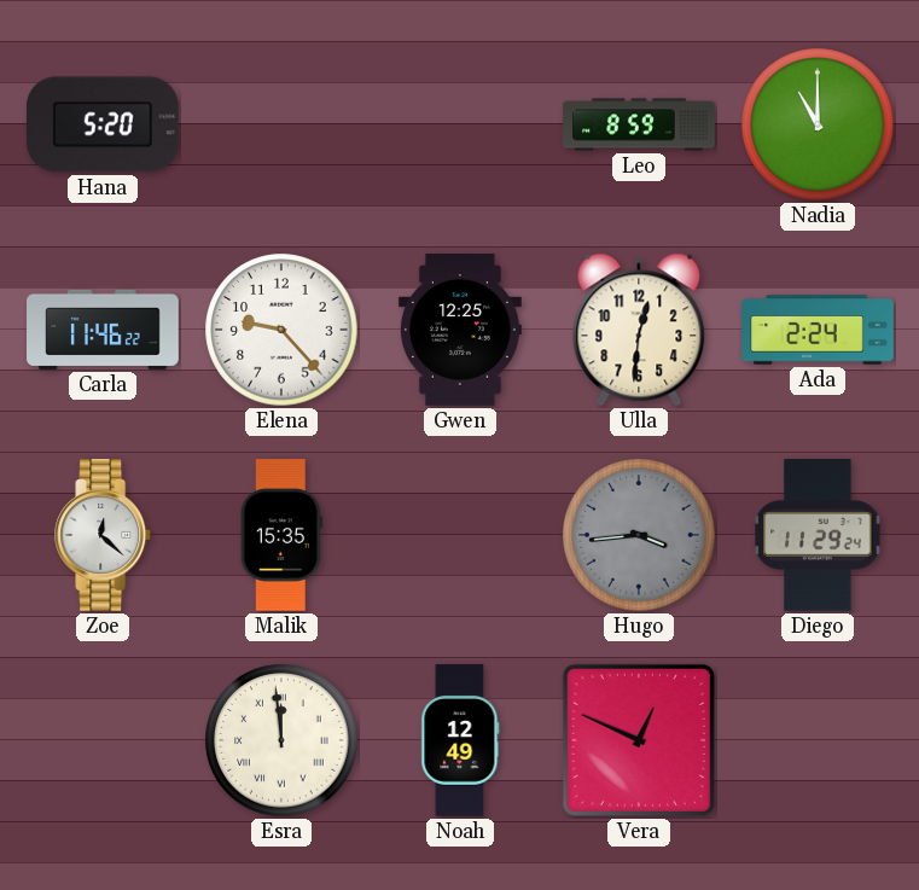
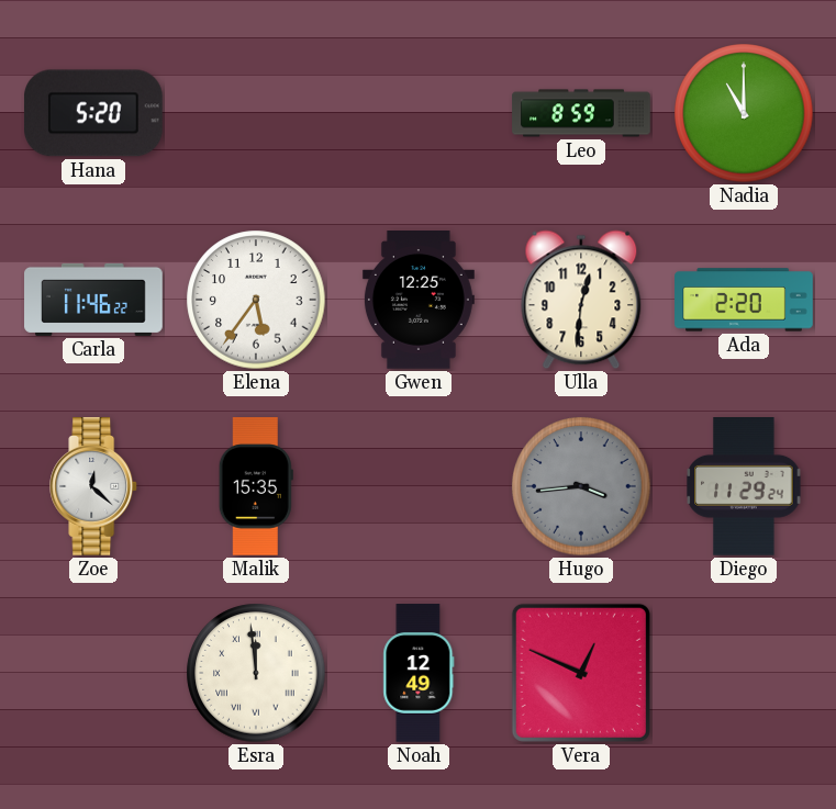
Elena: 9:23 -> 5:36
Ada: 2:24 -> 2:20
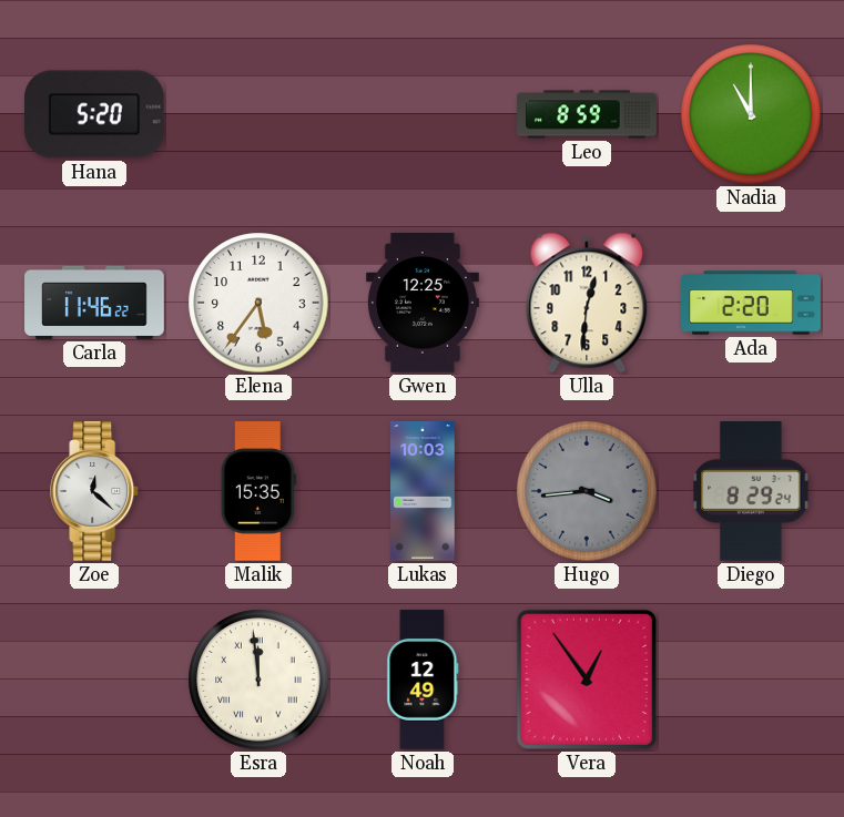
Lukas: none -> 10:03
Diego: 11:29 -> 8:29
Vera: 12:49 -> 12:54
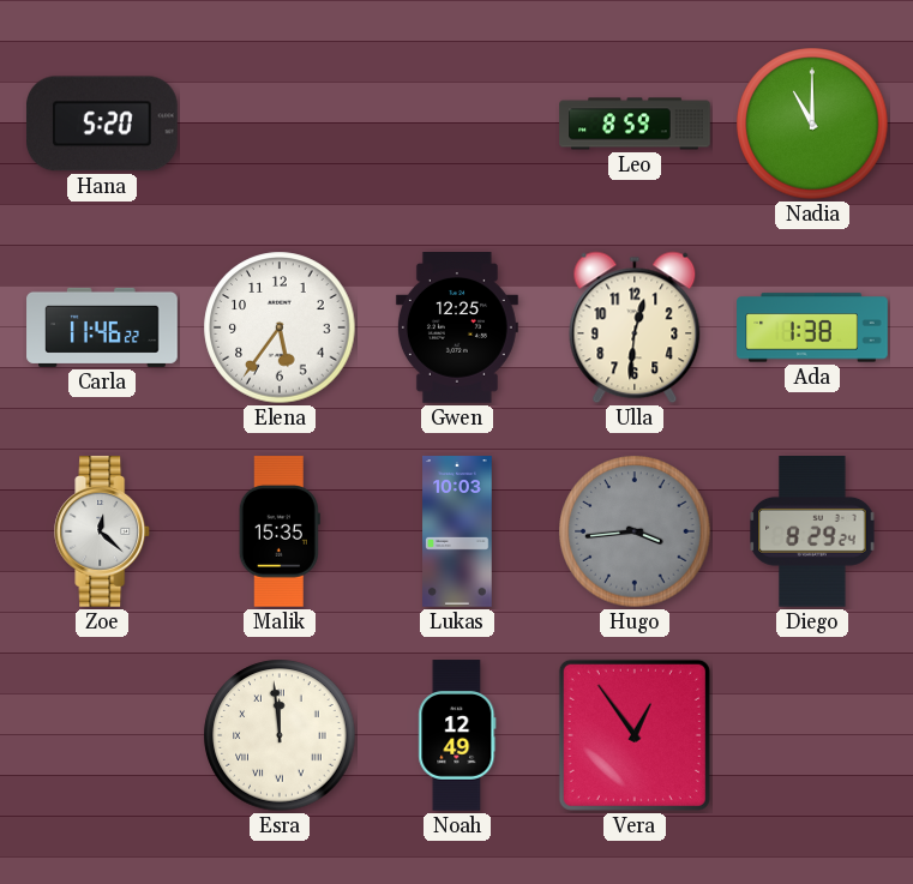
Ada: 2:20 -> 1:38
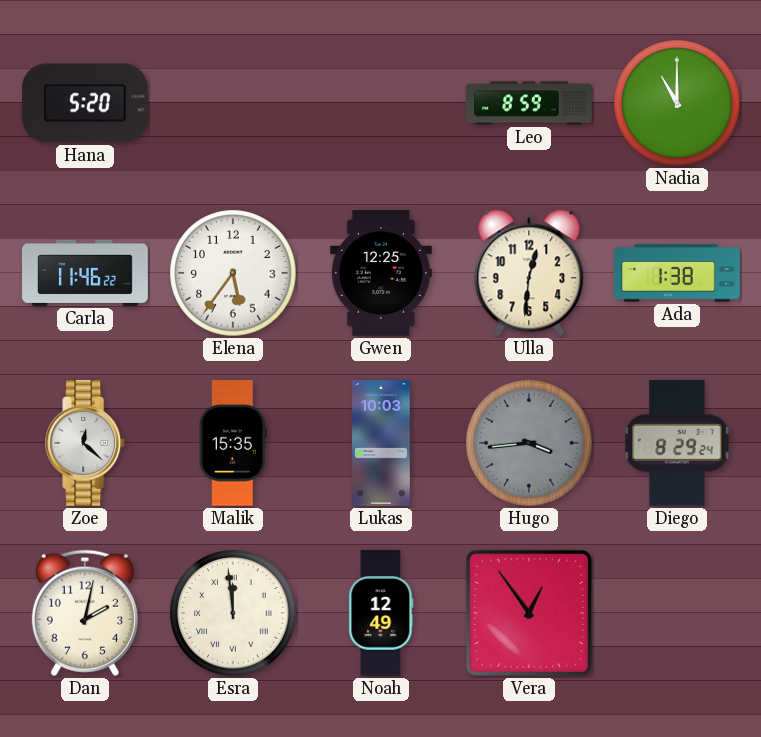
Dan: none -> 2:02
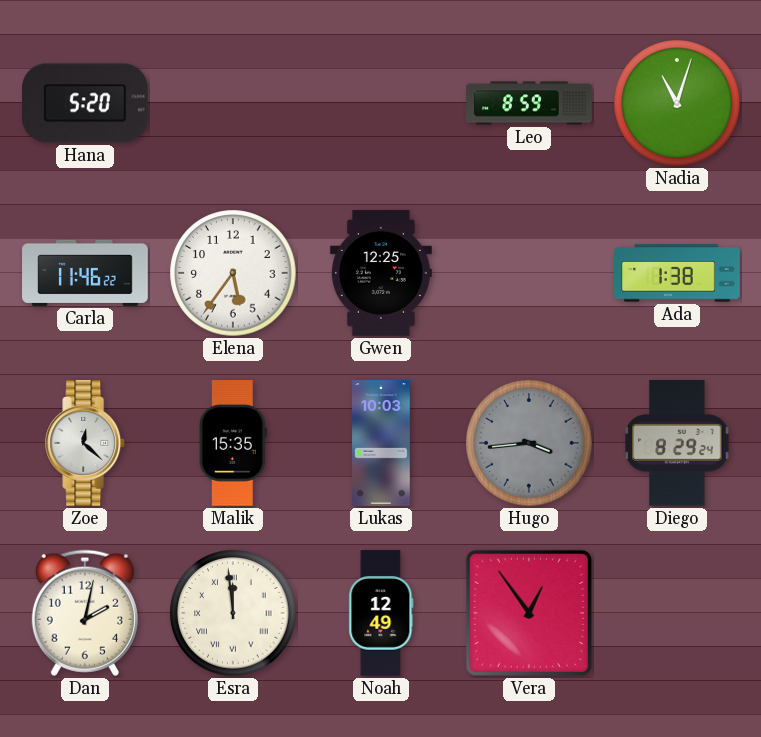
Nadia: 11:00 -> 11:03
Ulla: 12:31 -> none
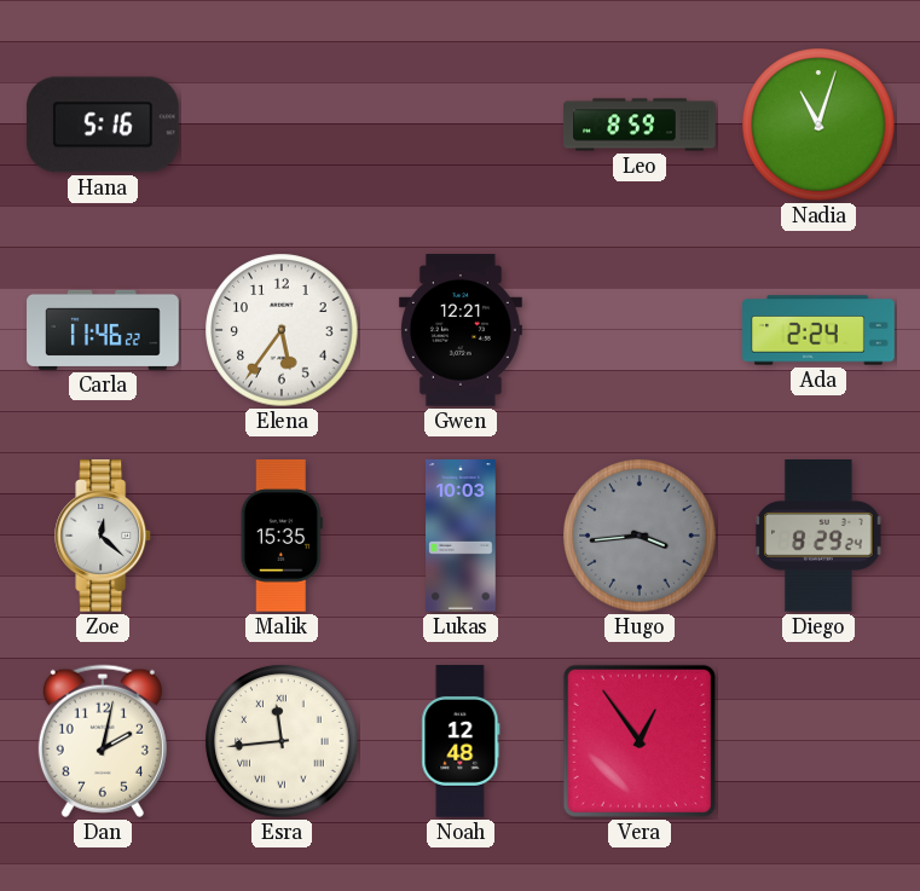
Hana: 5:20 -> 5:16
Gwen: 12:25 -> 12:21
Ada: 1:38 -> 2:24
Esra: 11:59 -> 11:44
Noah: 12:49 -> 12:48
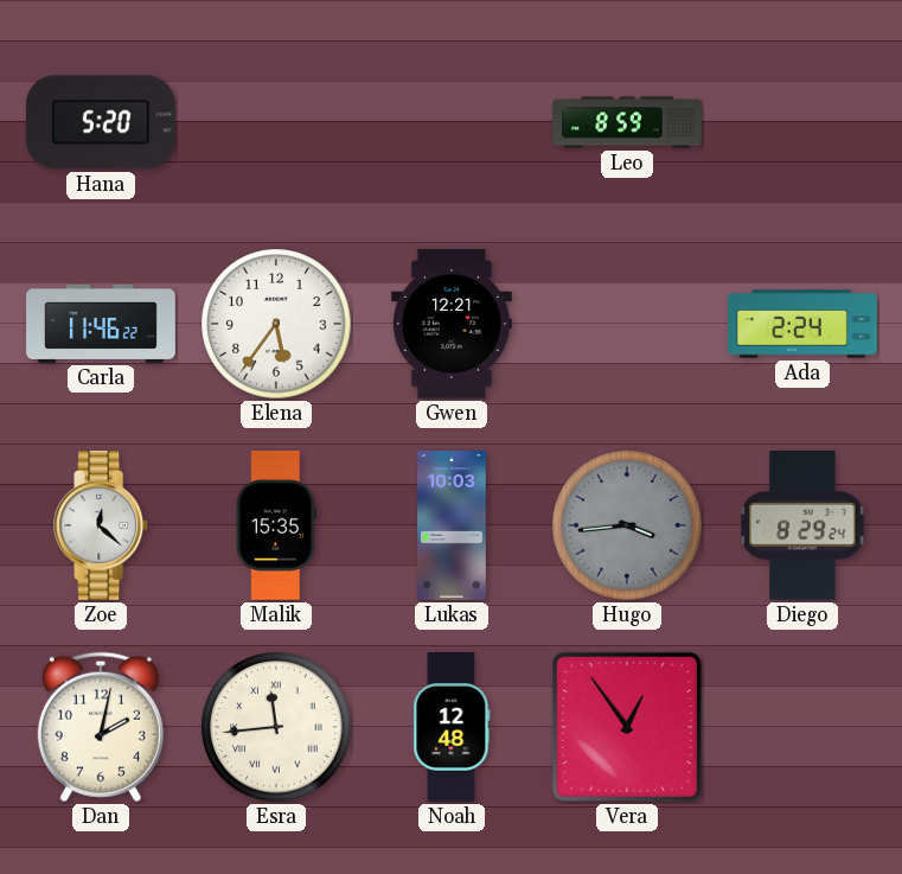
Hana: 5:16 -> 5:20
Nadia: 11:03 -> none
